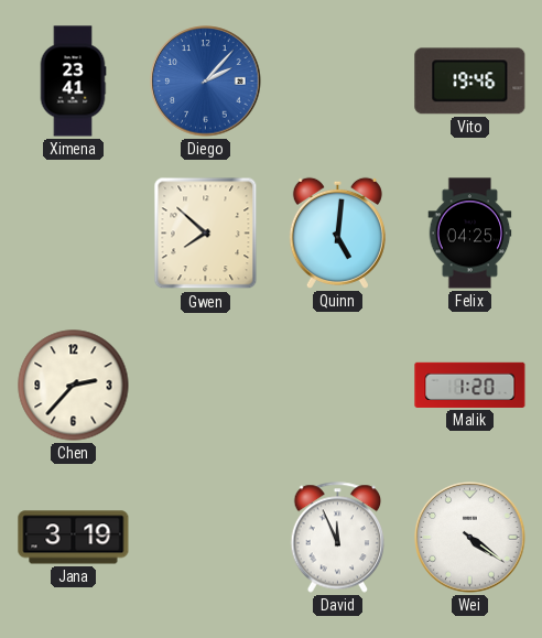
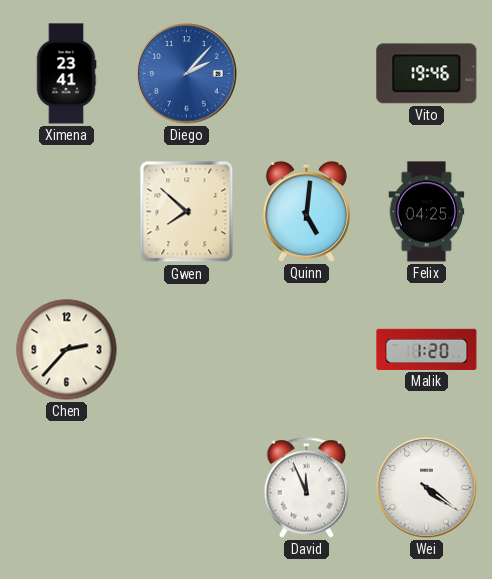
Jana: 3:19 -> none
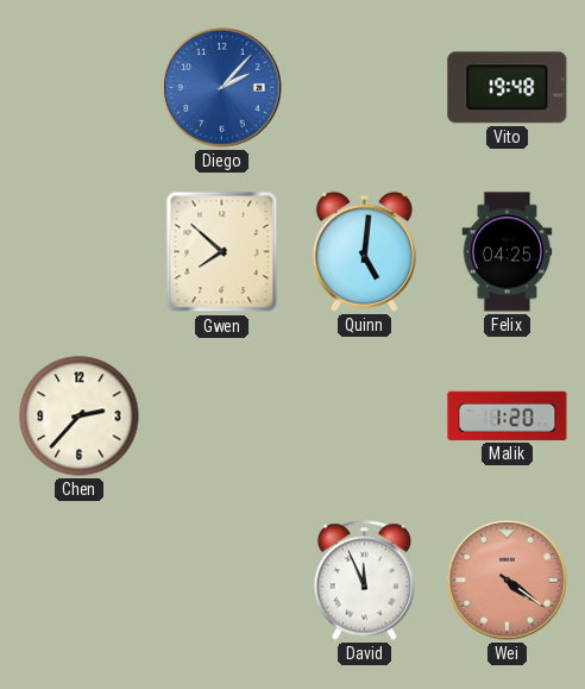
Ximena: 23:41 -> none
Vito: 19:46 -> 19:48
Wei dial: white -> salmon
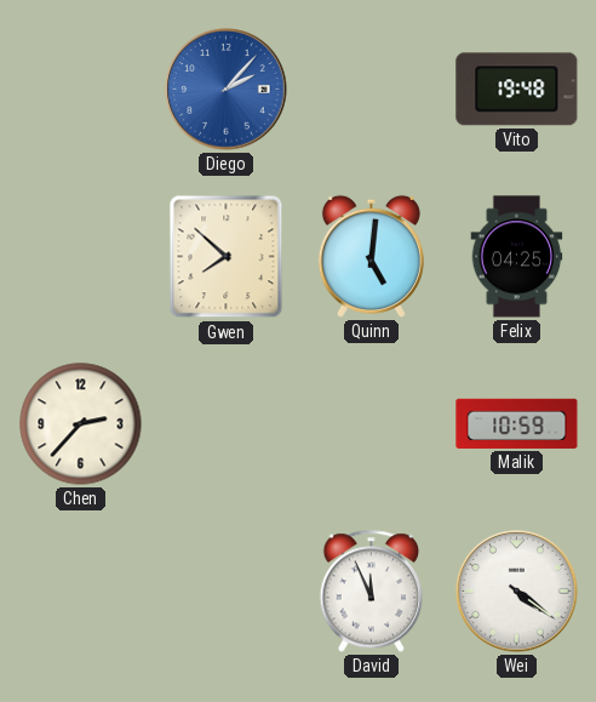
Malik: 1:20 -> 10:59
Wei dial: salmon -> white
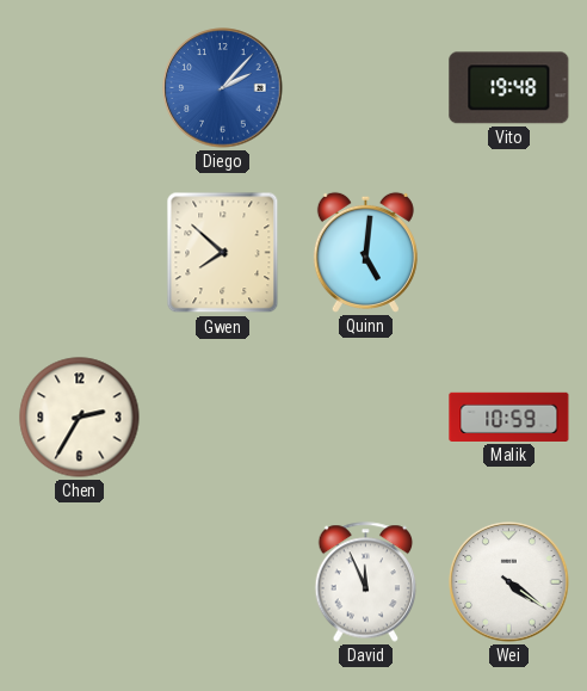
Felix: 04:25 -> none
Chen: 2:37 -> 2:35
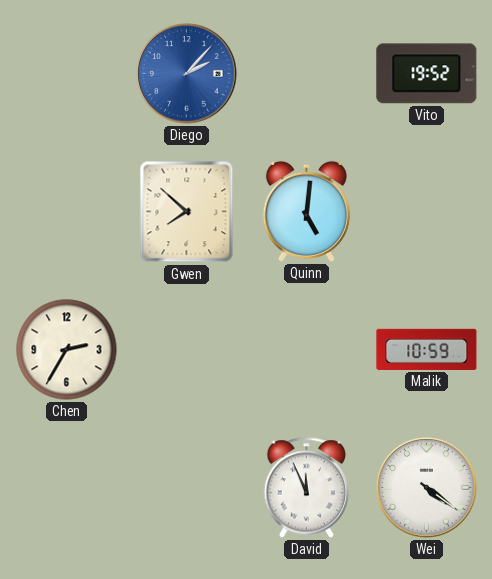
Vito: 19:48 -> 19:52
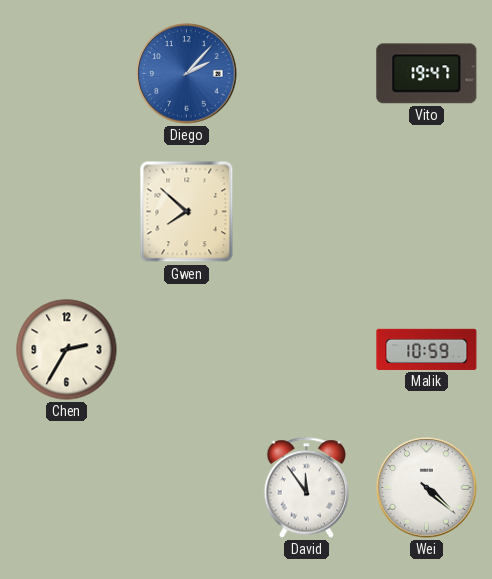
Vito: 19:52 -> 19:47
Quinn: 5:01 -> none
David: 11:56 -> 11:54
Wei: 4:21 -> 4:22
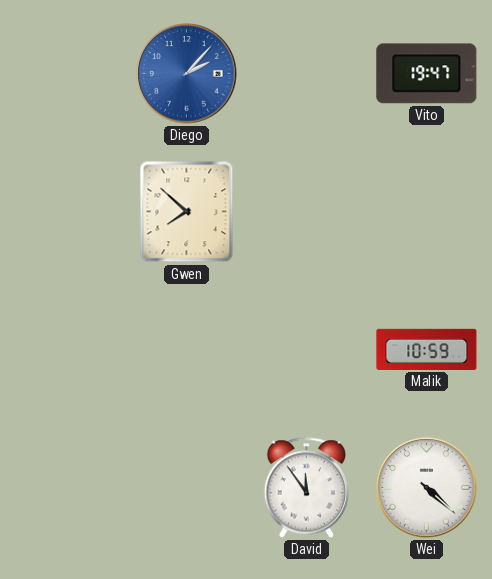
Chen: 2:35 -> none
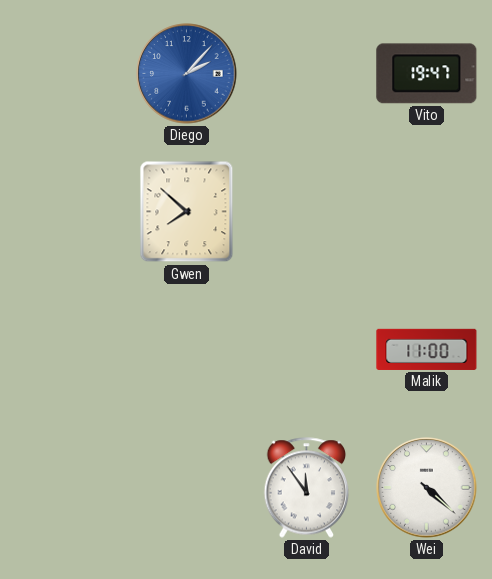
Malik: 10:59 -> 11:00
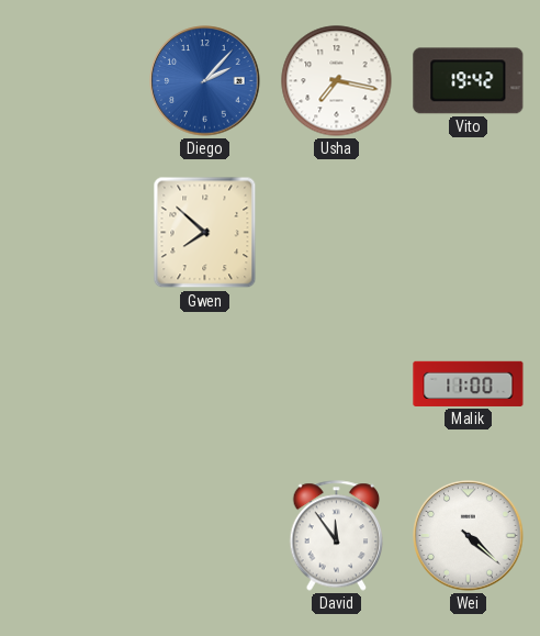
Usha: none -> 7:17
Vito: 19:47 -> 19:42
